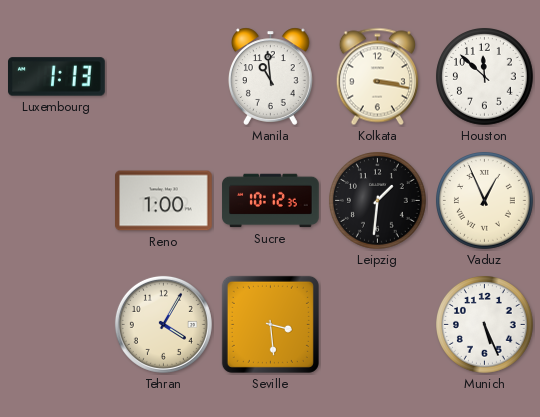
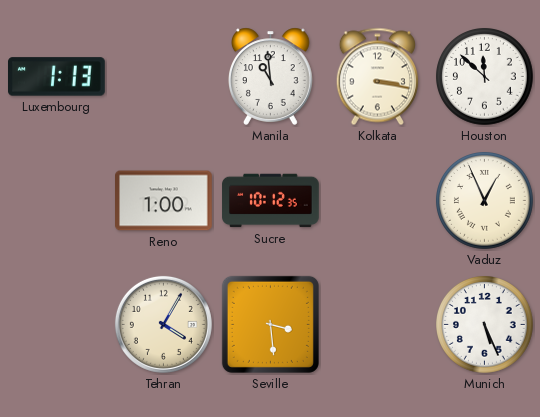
Leipzig: 1:31 -> none
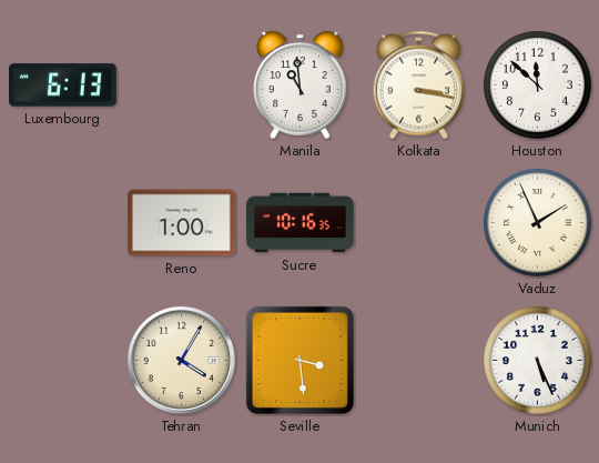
Luxembourg: 1:13 -> 6:13
Sucre: 10:12 -> 10:16
Vaduz: 12:56 -> 1:56
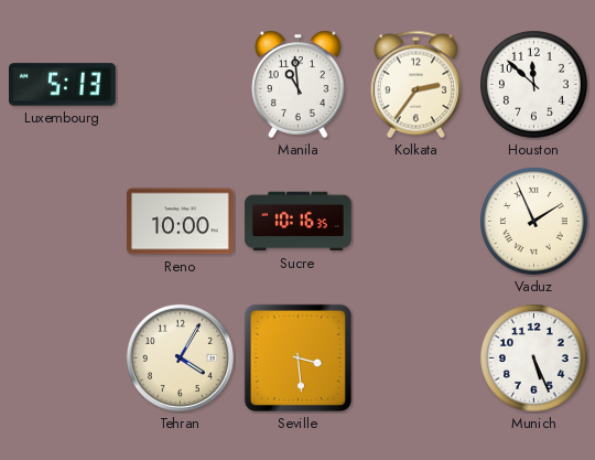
Luxembourg: 6:13 -> 5:13
Kolkata: 3:17 -> 2:36
Reno: 1:00 -> 10:00
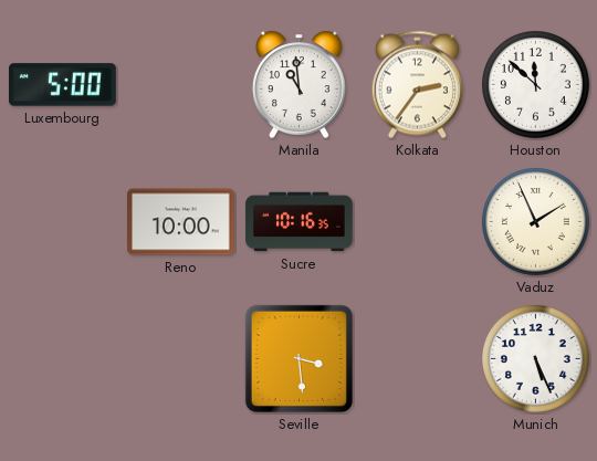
Luxembourg: 5:13 -> 5:00
Tehran: 4:05 -> none
